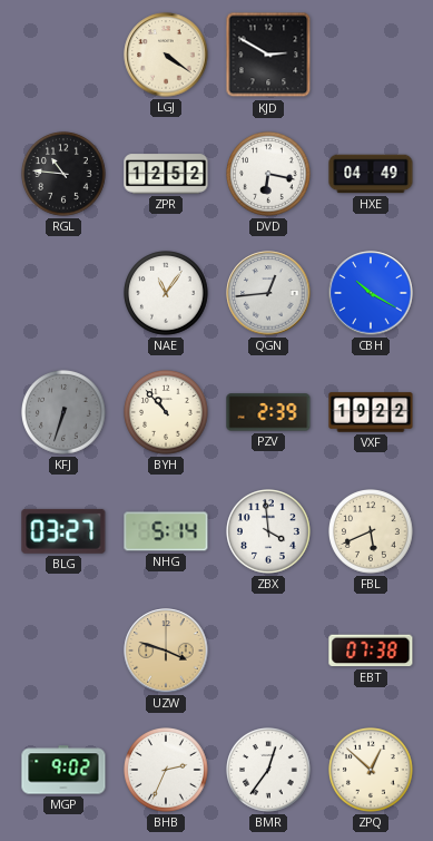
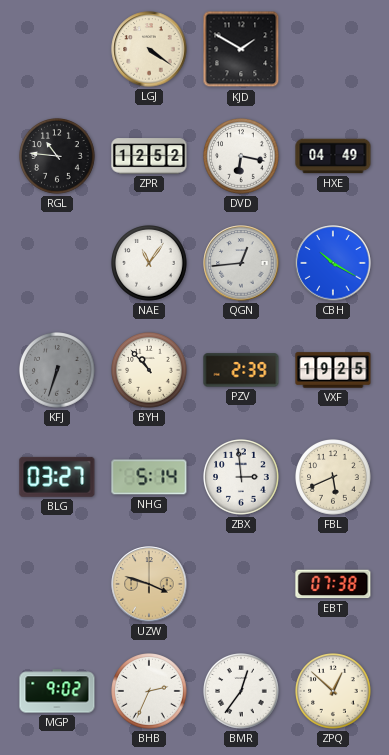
KJD: 2:50 -> 1:50
VXF: 19:22 -> 19:25
ZBX: 3:59 -> 2:59
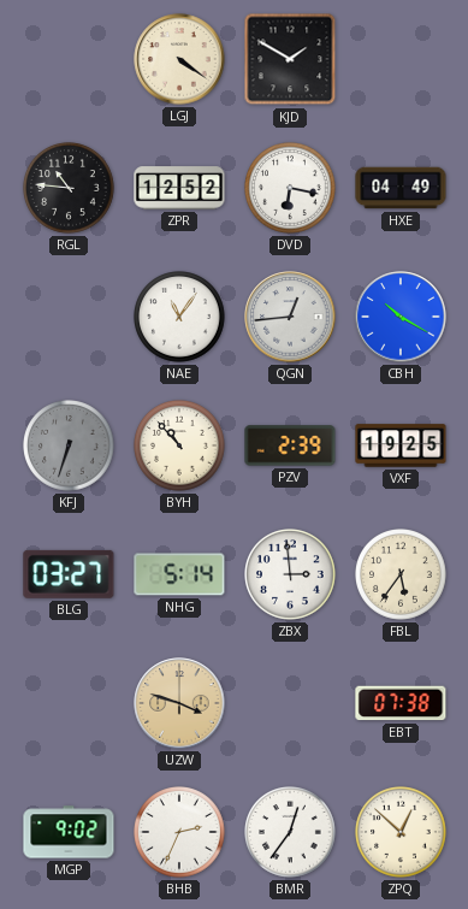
FBL: 5:41 -> 5:36
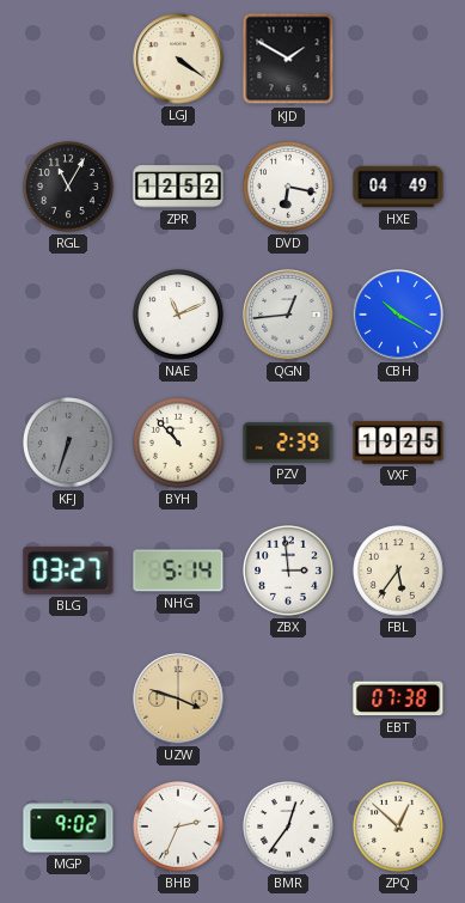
RGL: 10:46 -> 11:05
NAE: 11:06 -> 11:11
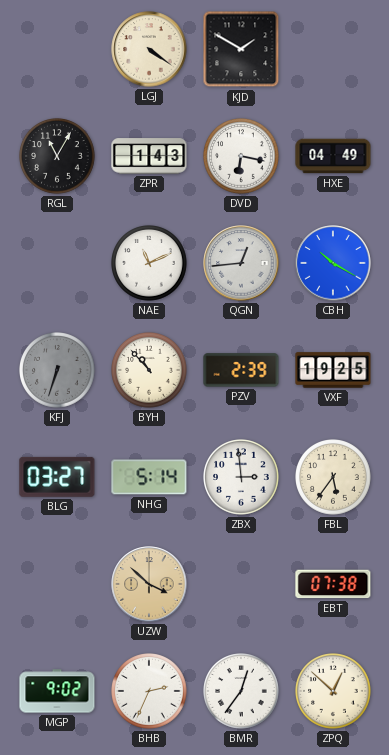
ZPR: 12:52 -> 1:43
UZW: 3:48 -> 3:52
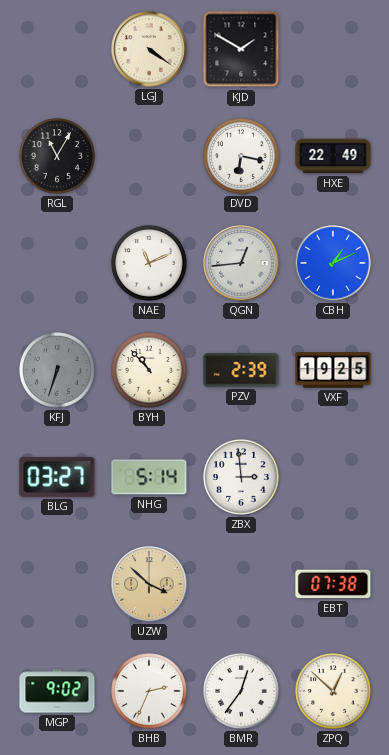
ZPR: 1:43 -> none
HXE: 04:49 -> 22:49
CBH: 10:20 -> 1:11
FBL: 5:36 -> none
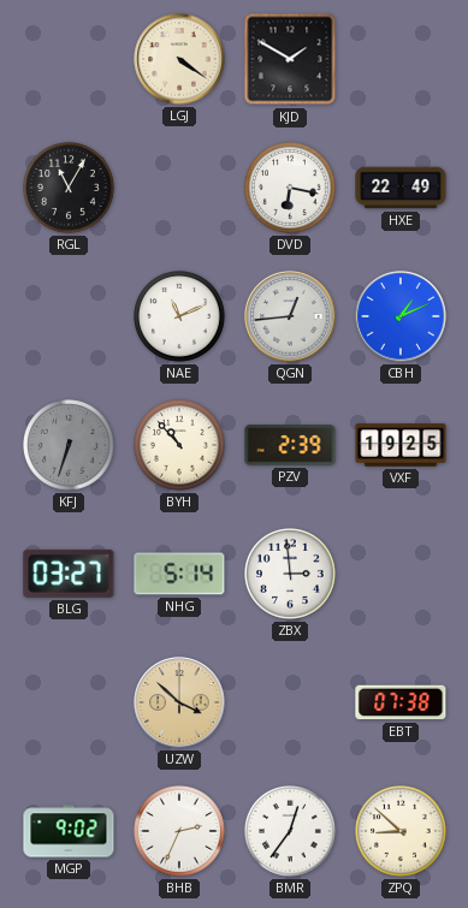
ZPQ: 12:52 -> 8:52
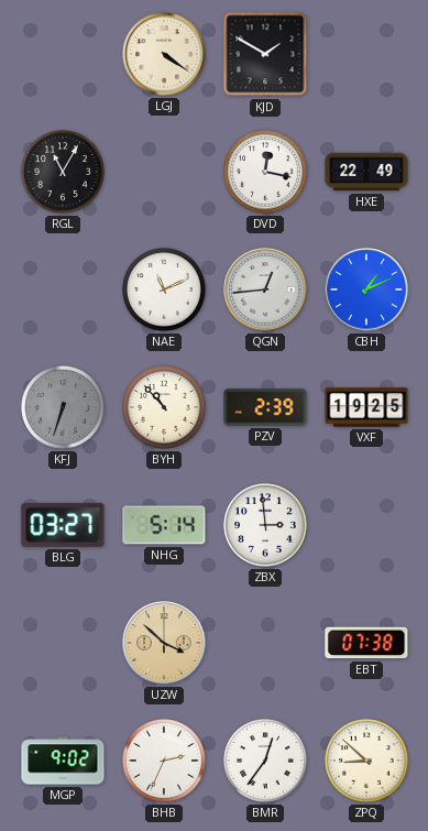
DVD: 6:17 -> 12:17
